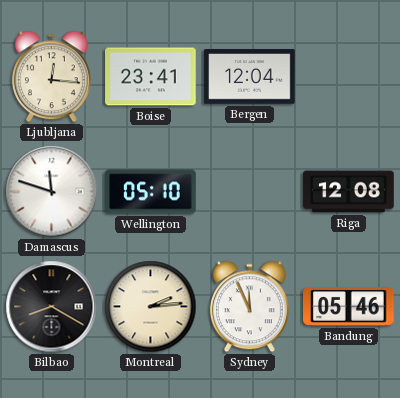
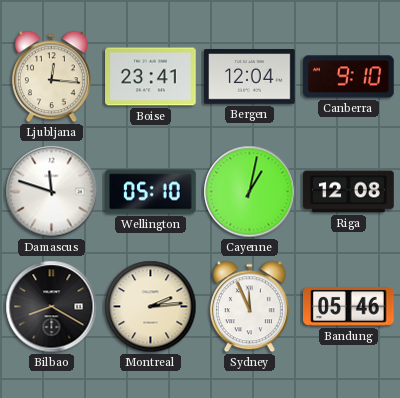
Canberra: none -> 9:10
Cayenne: none -> 1:02
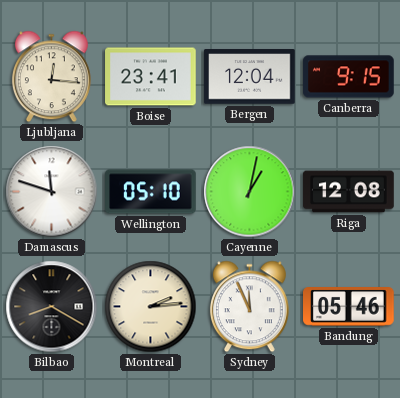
Canberra: 9:10 -> 9:15
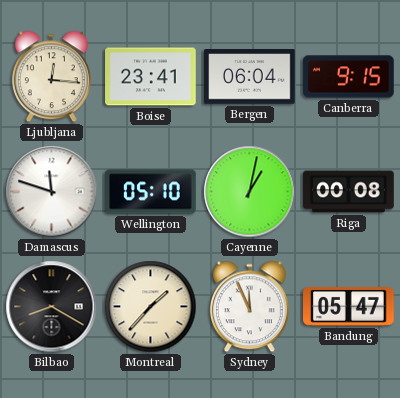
Bergen: 12:04 -> 06:04
Riga: 12:08 -> 00:08
Montreal: 2:14 -> 1:37
Bandung: 05:46 -> 05:47
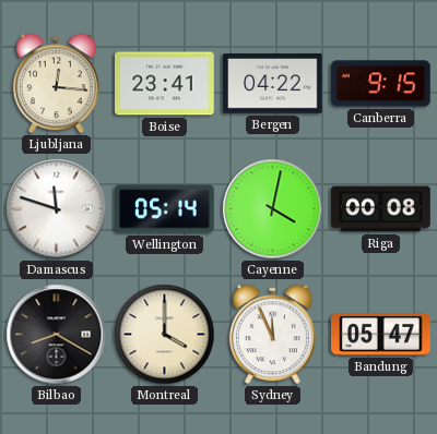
Bergen: 06:04 -> 04:22
Wellington: 05:10 -> 05:14
Cayenne: 1:02 -> 4:02
Montreal: 1:37 -> 4:00
